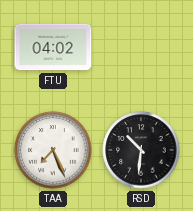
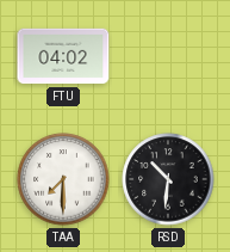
TAA: 7:26 -> 7:30
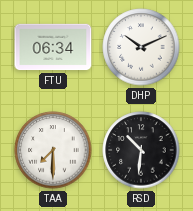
FTU: 04:02 -> 06:34
DHP: none -> 10:11
